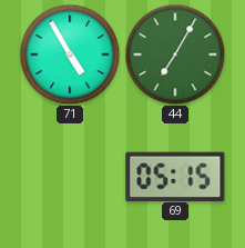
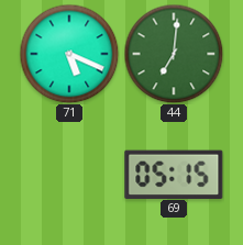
71: 4:55 -> 5:19
44: 7:05 -> 7:01
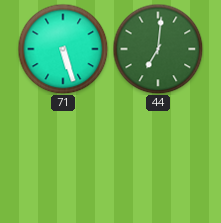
71: 5:19 -> 5:27
69: 05:15 -> none
